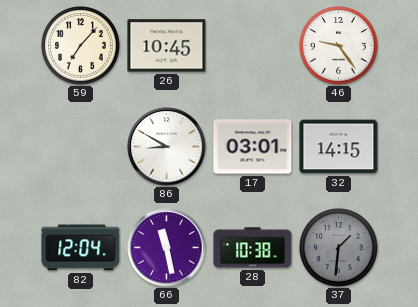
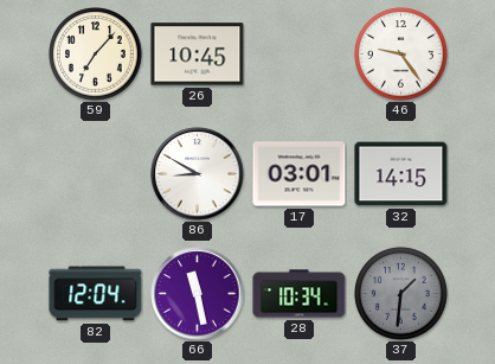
28: 10:38 -> 10:34
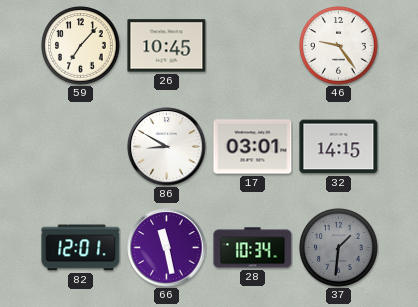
82: 12:04 -> 12:01
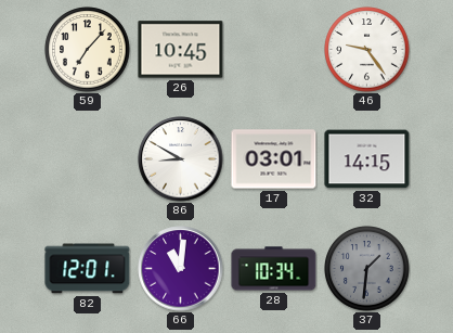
66: 11:28 -> 11:01
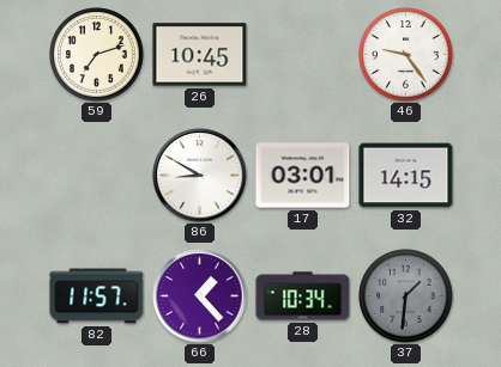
59: 7:07 -> 7:12
82: 12:01 -> 11:57
66: 11:01 -> 1:23
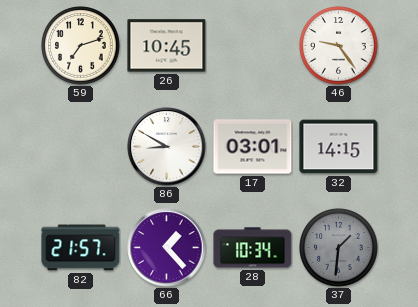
82: 11:57 -> 21:57
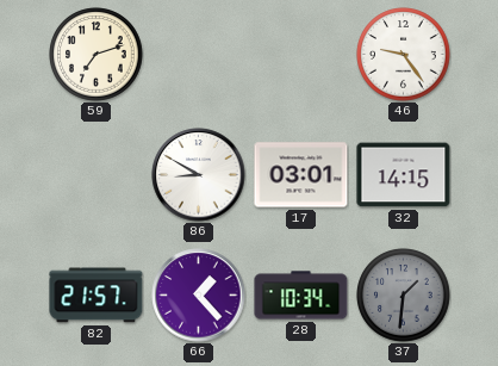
26: 10:45 -> none
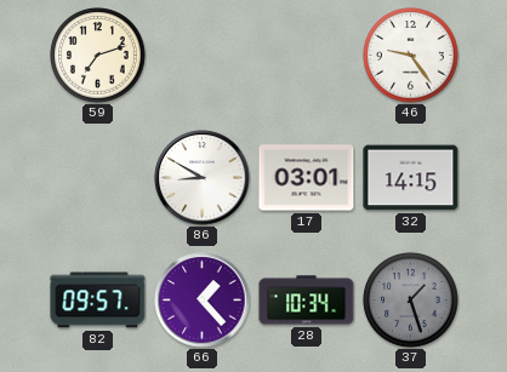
82: 21:57 -> 09:57
37: 1:31 -> 1:27
